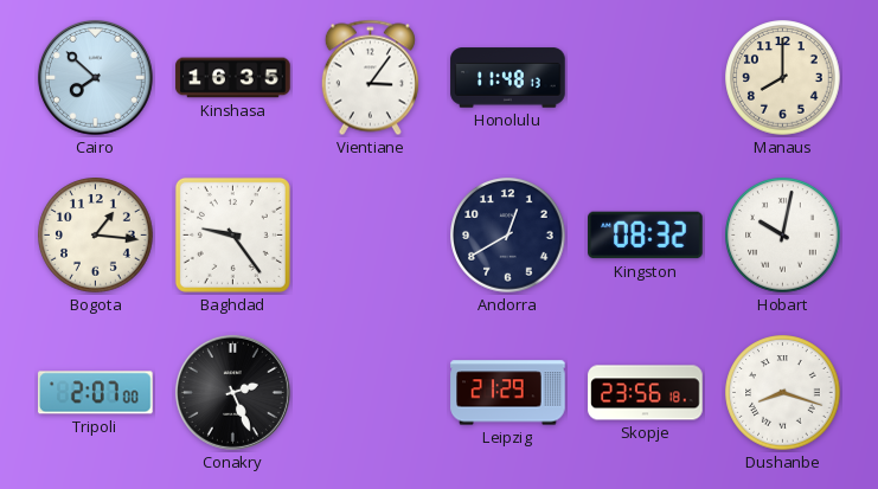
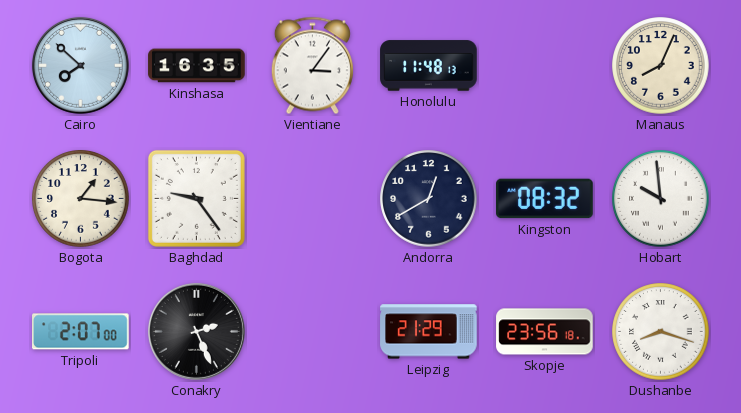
Manaus: 8:00 -> 8:04
Hobart: 10:02 -> 9:59
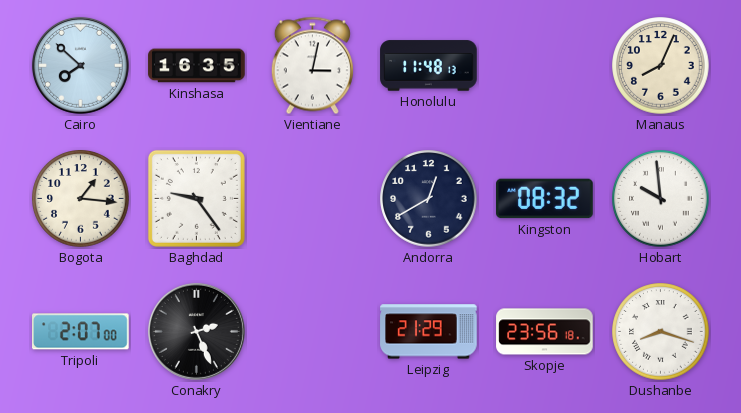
Vientiane: 3:06 -> 3:02
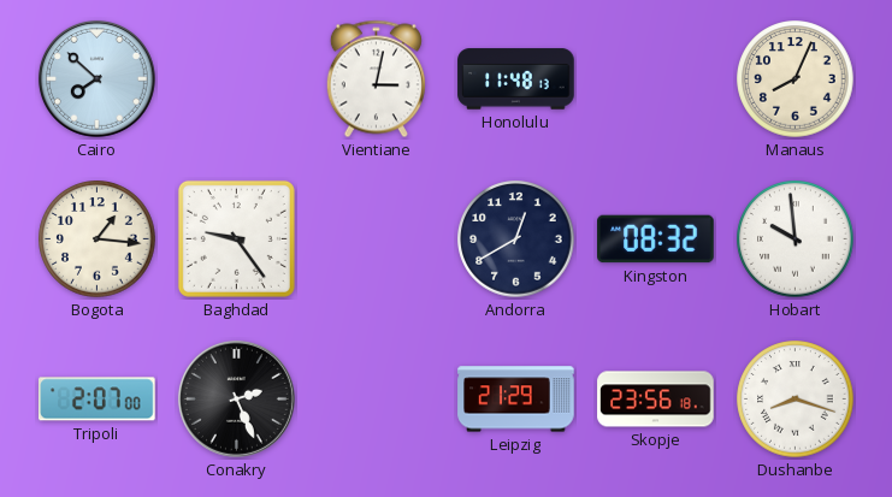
Kinshasa: 16:35 -> none
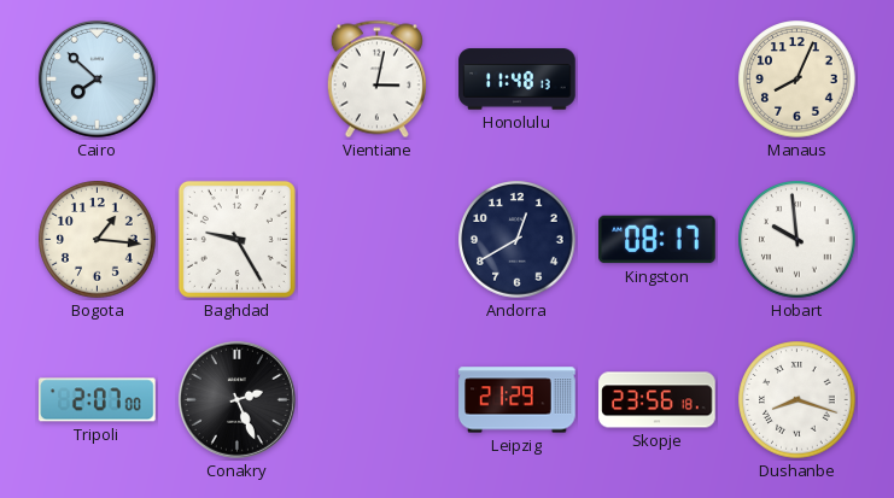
Baghdad: 9:24 -> 9:25
Kingston: 08:32 -> 08:17
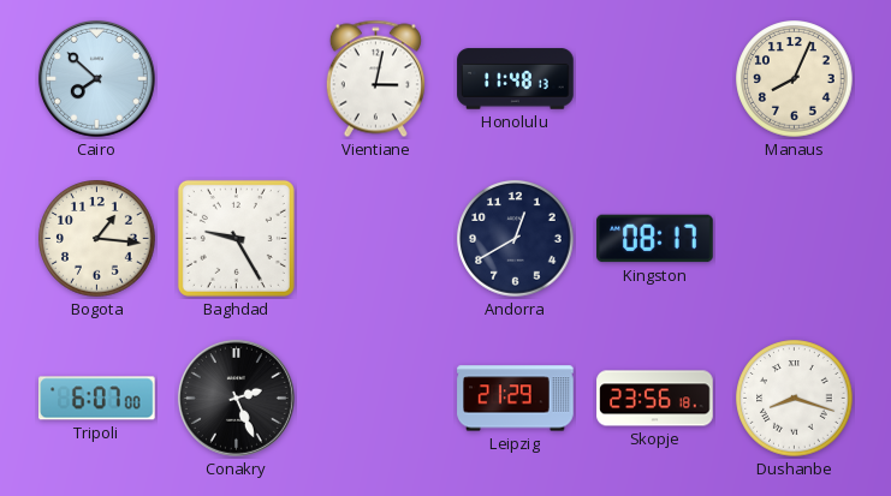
Hobart: 9:59 -> none
Tripoli: 2:07 -> 6:07
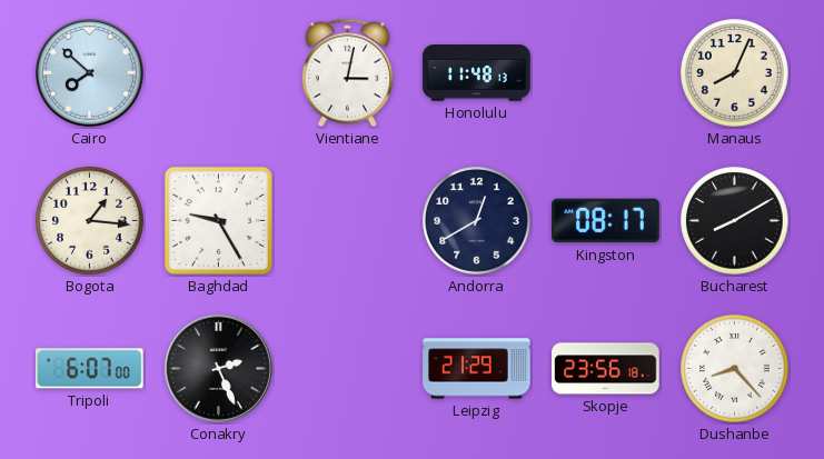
Bucharest: none -> 8:10
Dushanbe: 8:18 -> 8:23
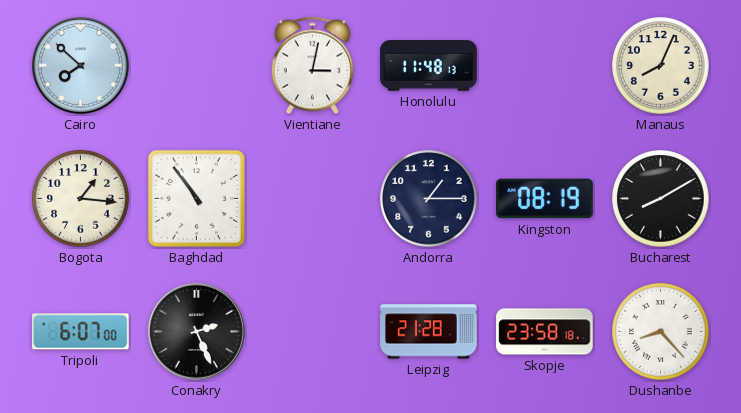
Baghdad: 9:25 -> 10:54
Andorra: 12:40 -> 1:15
Kingston: 08:17 -> 08:19
Leipzig: 21:29 -> 21:28
Skopje: 23:56 -> 23:58
